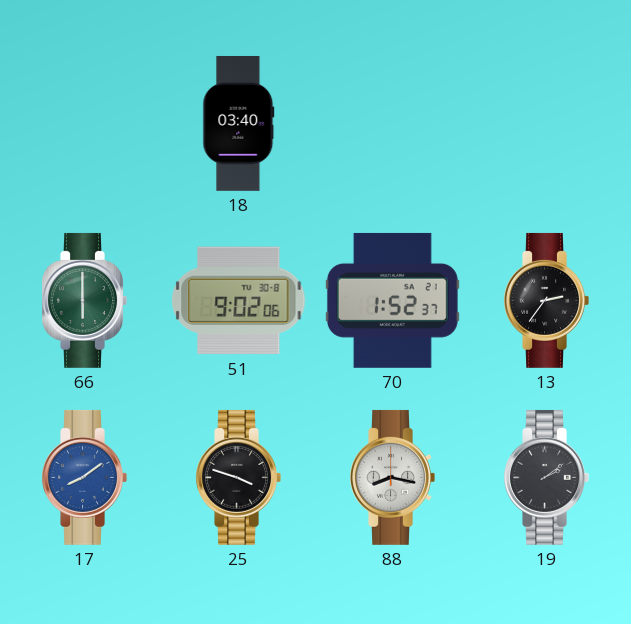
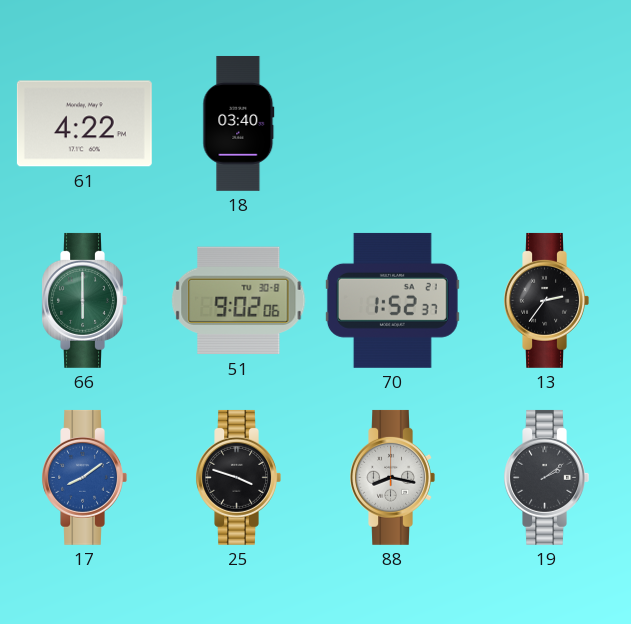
61: none -> 4:22
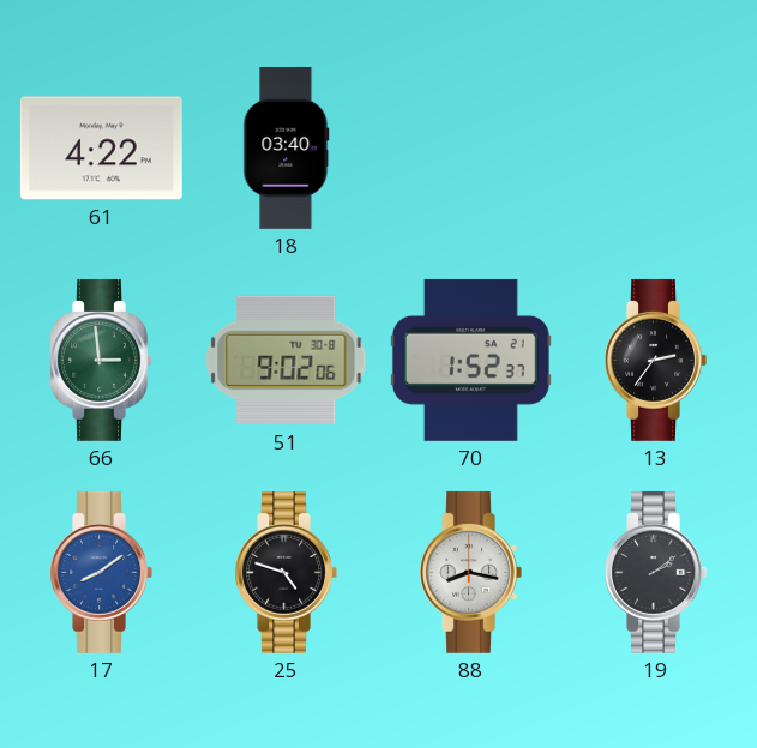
66: 6:00 -> 2:59
25: 3:48 -> 4:48
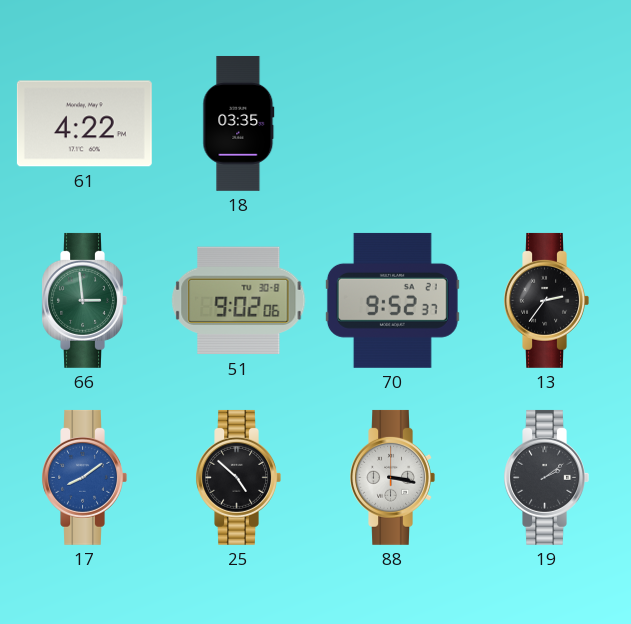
18: 03:40 -> 03:35
70: 1:52 -> 9:52
25: 4:48 -> 4:52
88: 8:17 -> 3:17
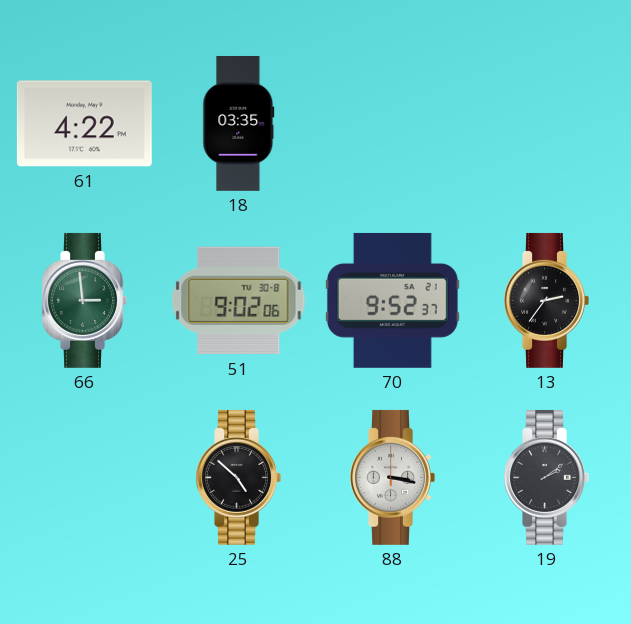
17: 8:09 -> none
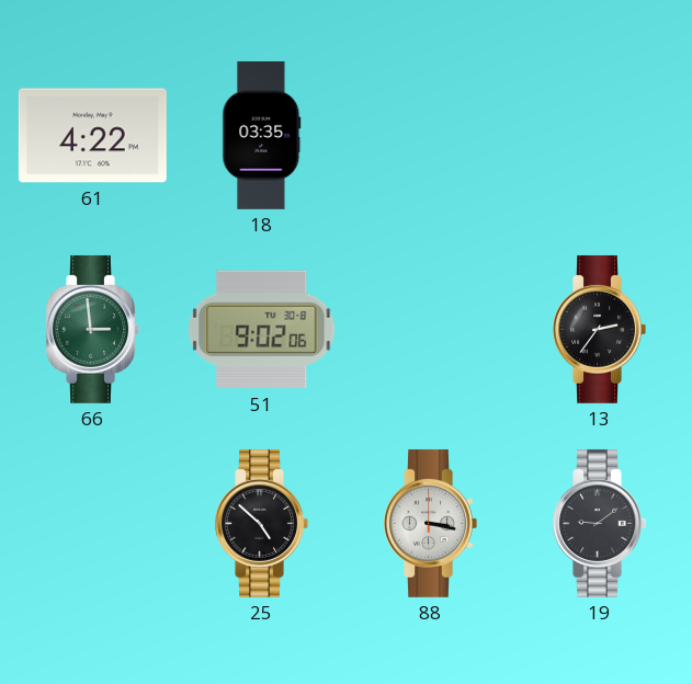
70: 9:52 -> none
19: 2:09 -> 9:09
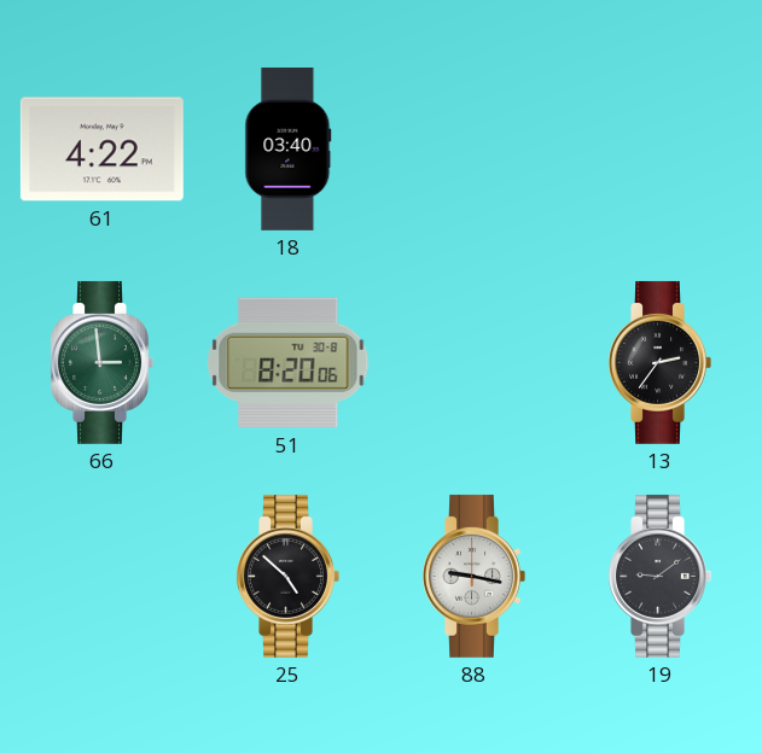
18: 03:35 -> 03:40
51: 9:02 -> 8:20
88: 3:17 -> 9:17
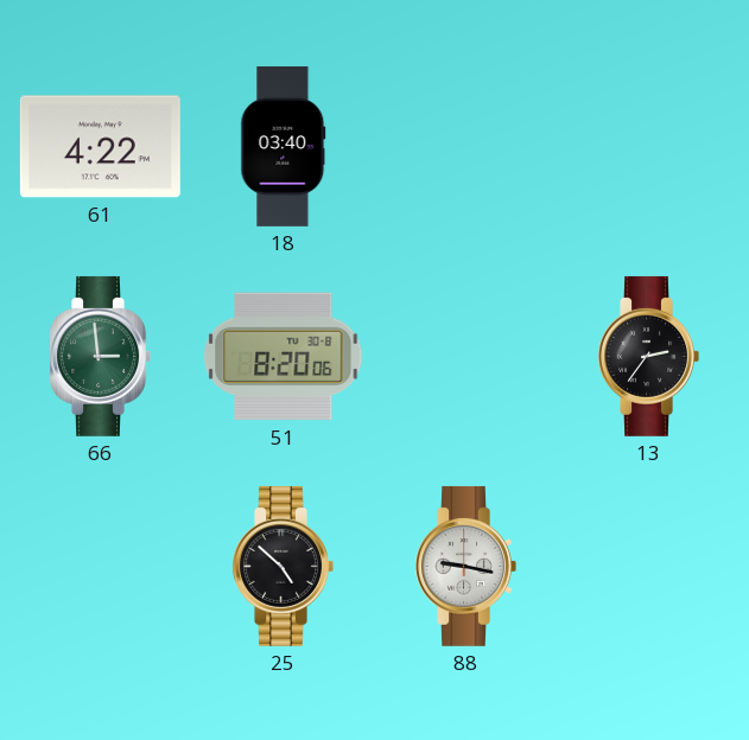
19: 9:09 -> none
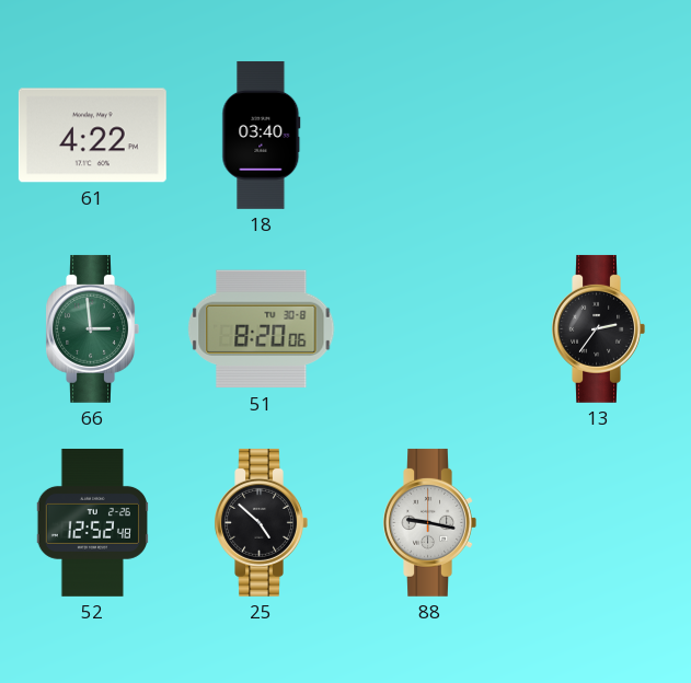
52: none -> 12:52
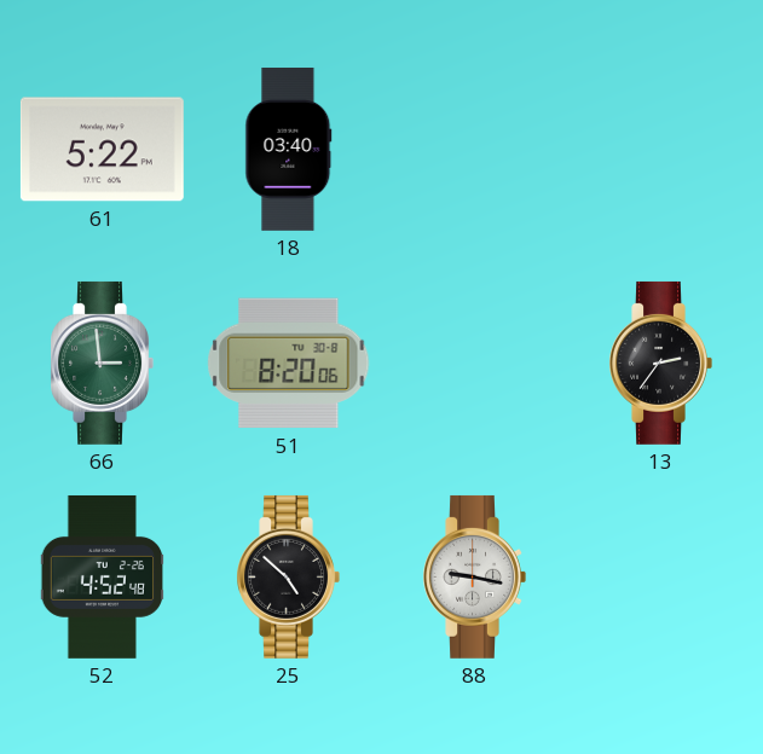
61: 4:22 -> 5:22
52: 12:52 -> 4:52
